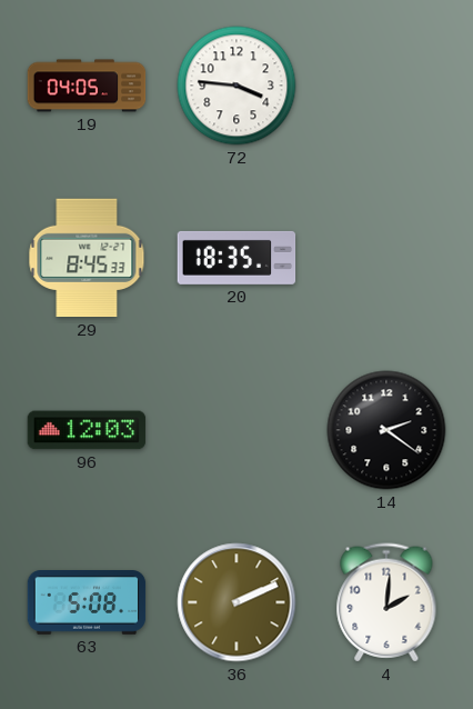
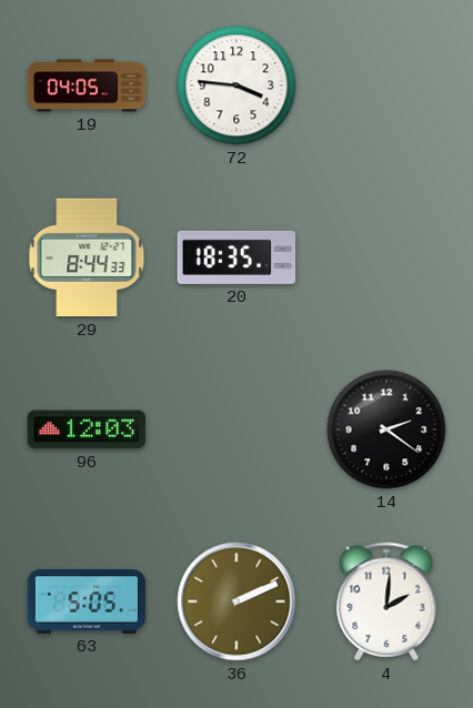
29: 8:45 -> 8:44
63: 5:08 -> 5:05
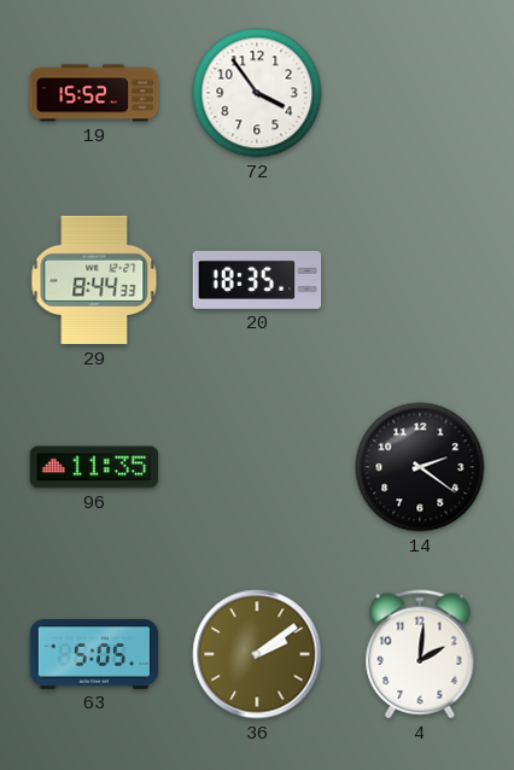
19: 04:05 -> 15:52
72: 3:46 -> 3:54
96: 12:03 -> 11:35
36: 2:11 -> 2:09
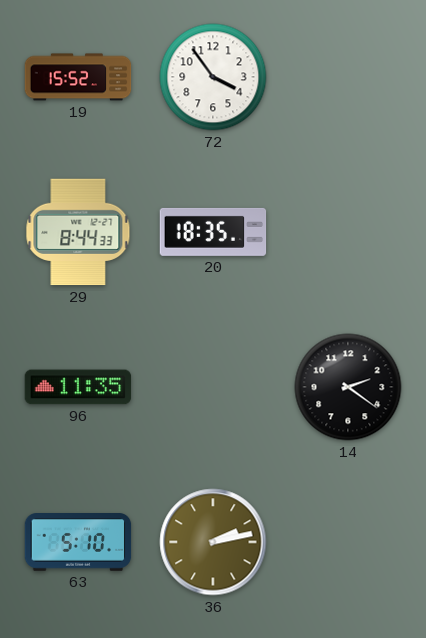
63: 5:05 -> 5:10
36: 2:09 -> 2:13
4: 2:01 -> none
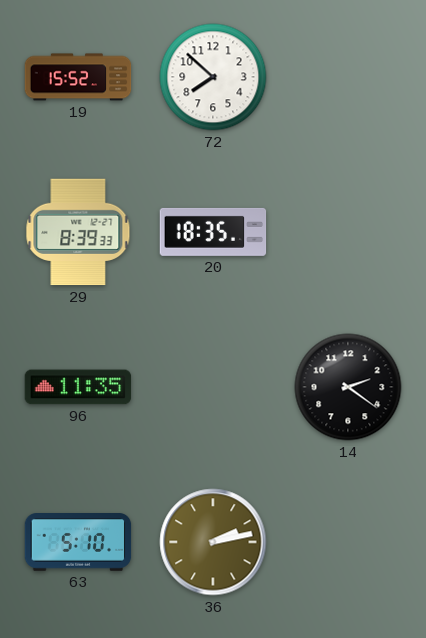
72: 3:54 -> 7:52
29: 8:44 -> 8:39
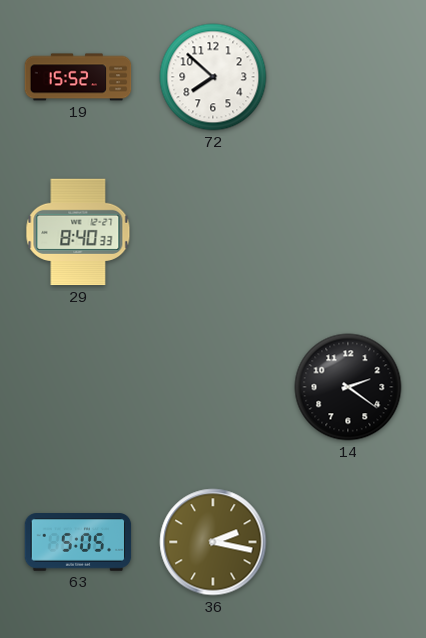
29: 8:39 -> 8:40
20: 18:35 -> none
96: 11:35 -> none
63: 5:10 -> 5:05
36: 2:13 -> 2:17
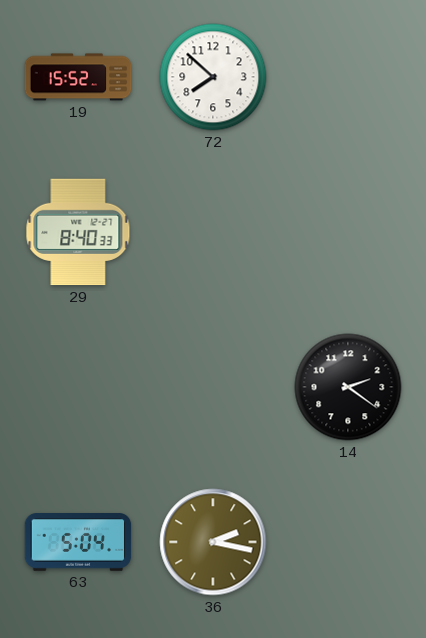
63: 5:05 -> 5:04
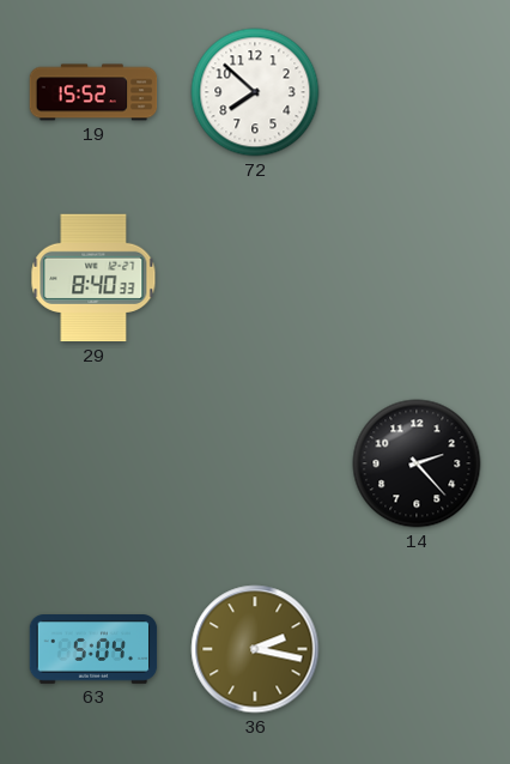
14: 2:21 -> 2:23
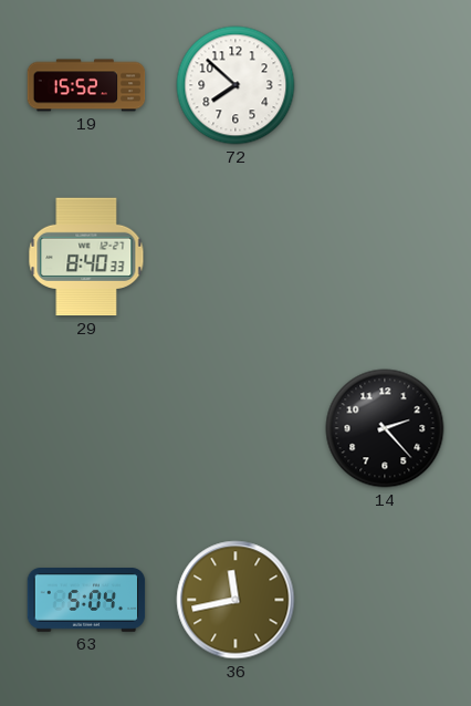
36: 2:17 -> 11:43
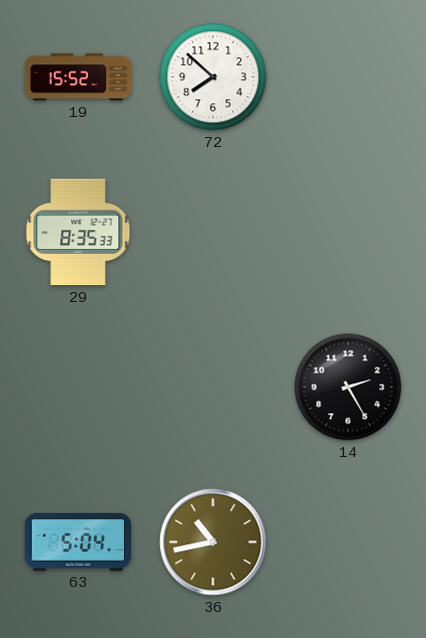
29: 8:40 -> 8:35
14: 2:23 -> 2:25
36: 11:43 -> 10:43
